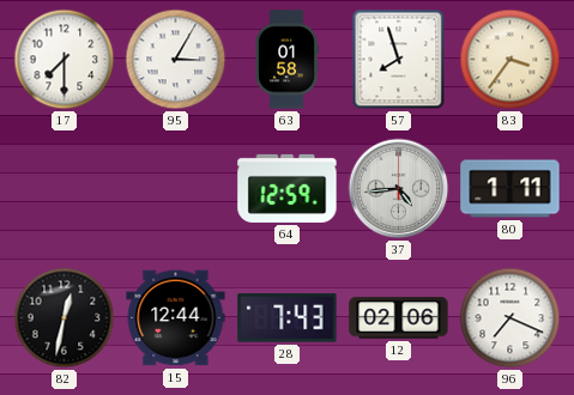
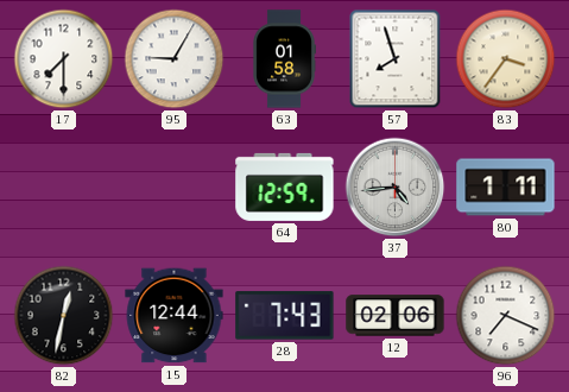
95: 3:05 -> 9:05
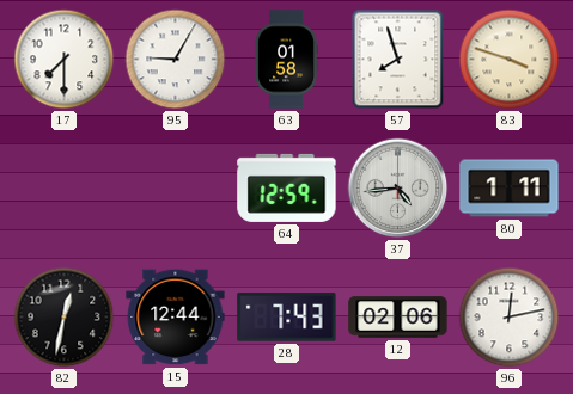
83: 3:36 -> 3:48
96: 7:19 -> 12:13
